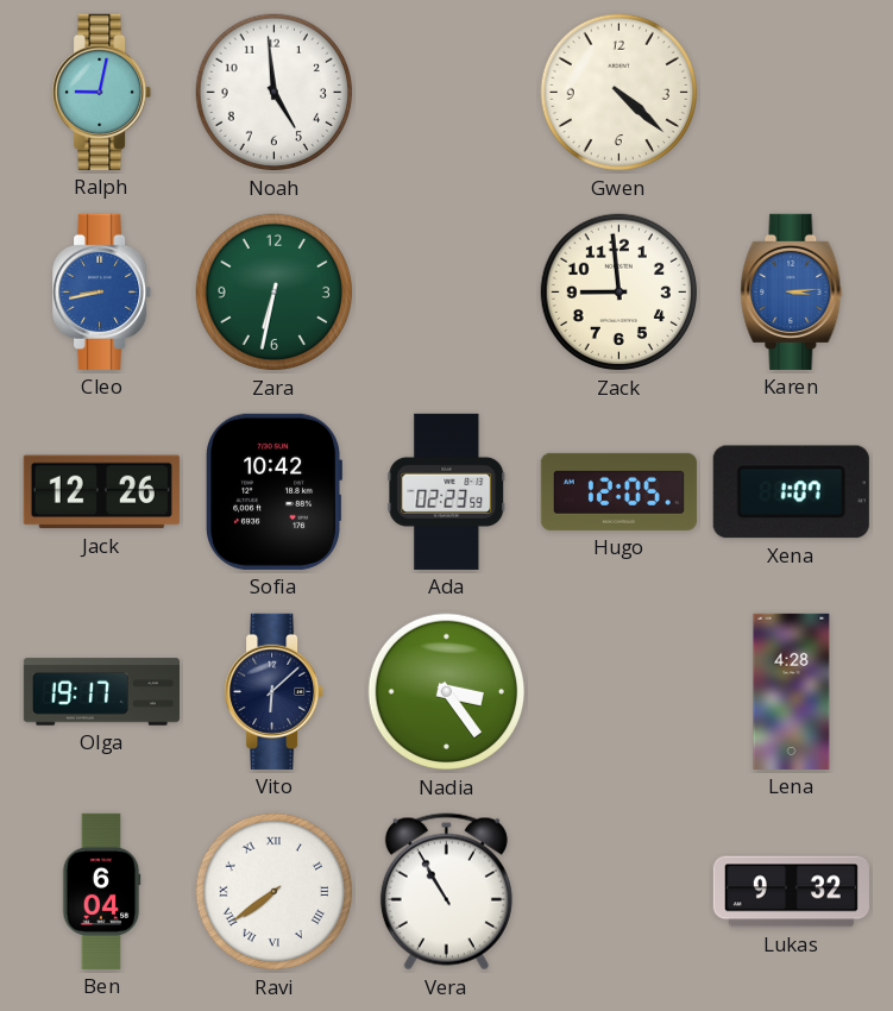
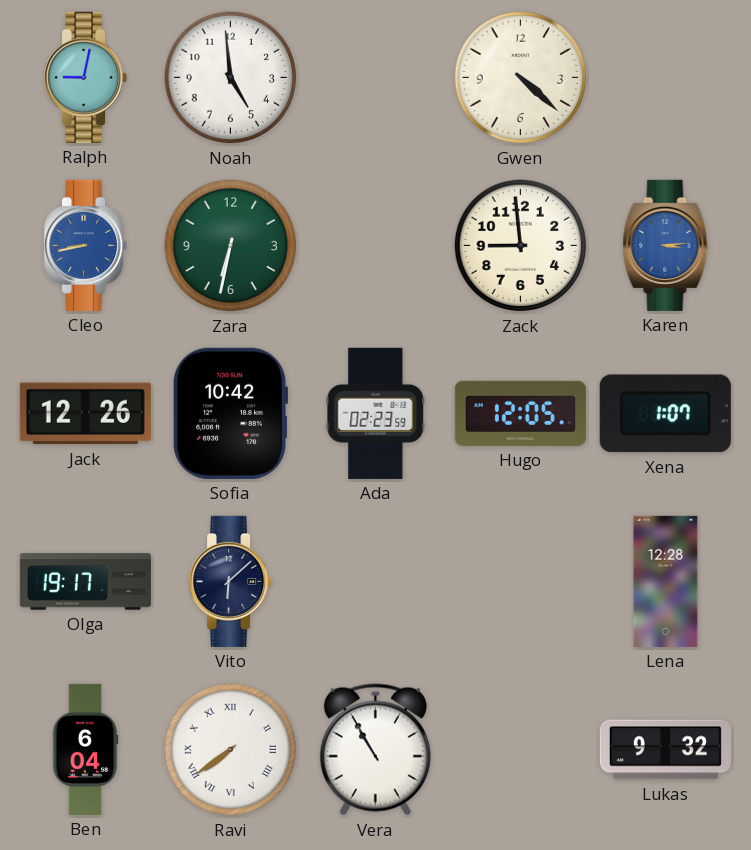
Nadia: 3:24 -> none
Lena: 4:28 -> 12:28
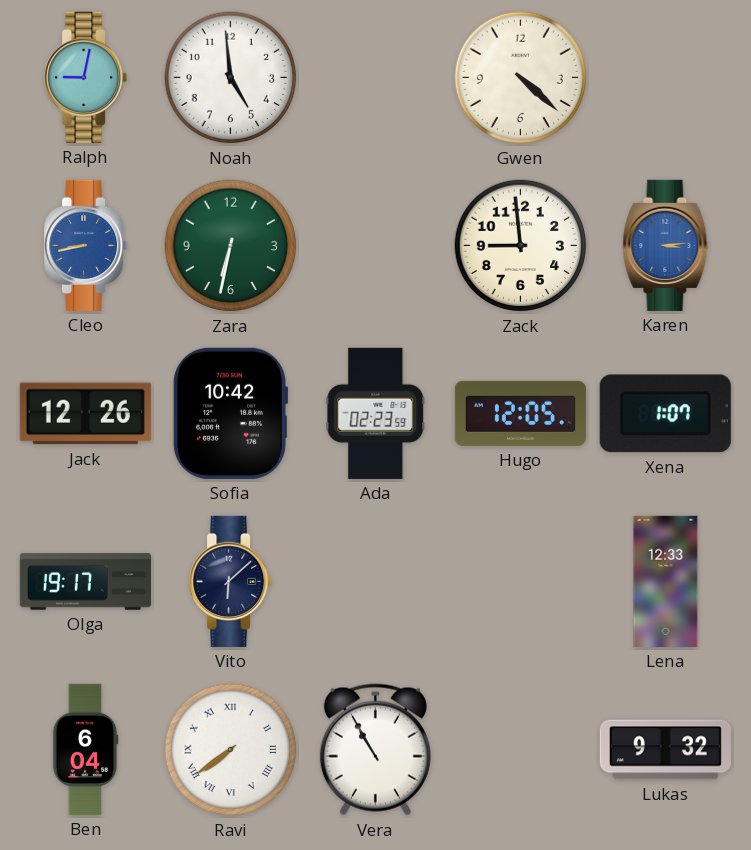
Lena: 12:28 -> 12:33
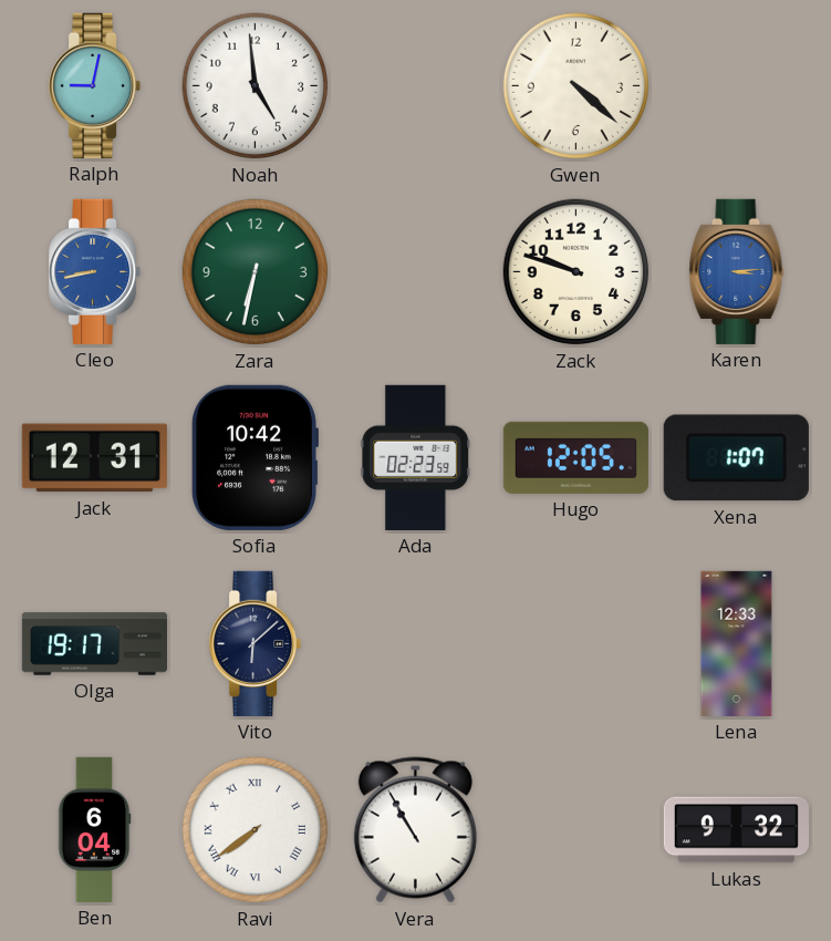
Zack: 8:59 -> 9:48
Jack: 12:26 -> 12:31
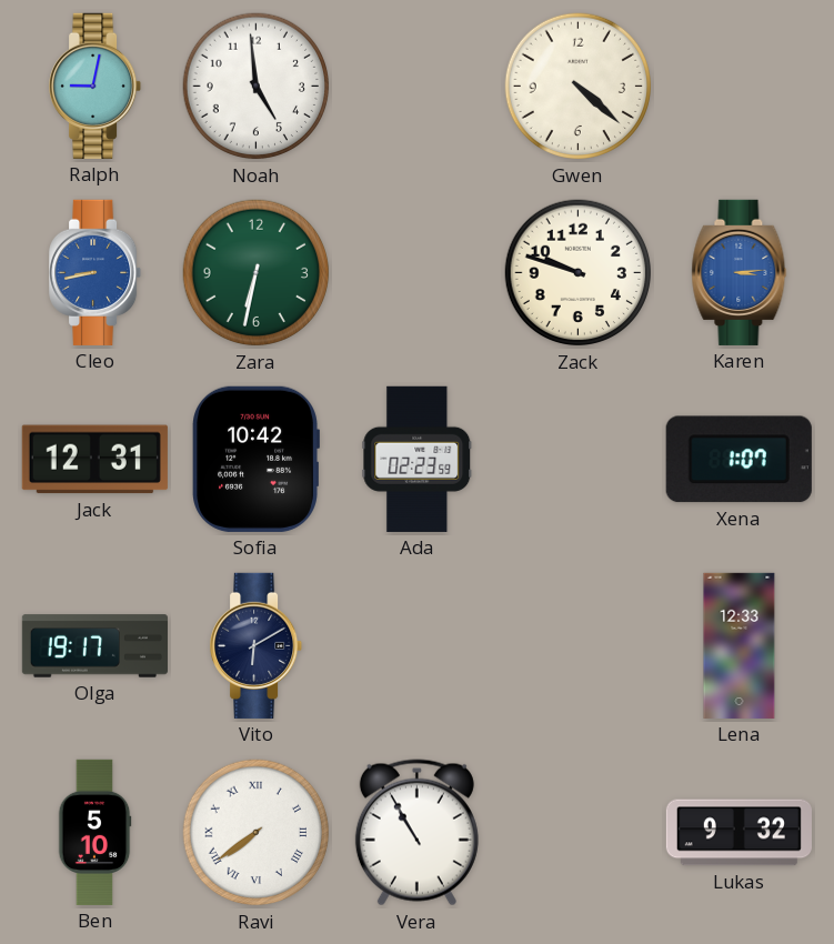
Hugo: 12:05 -> none
Vito: 6:08 -> 6:10
Ben: 6:04 -> 5:10
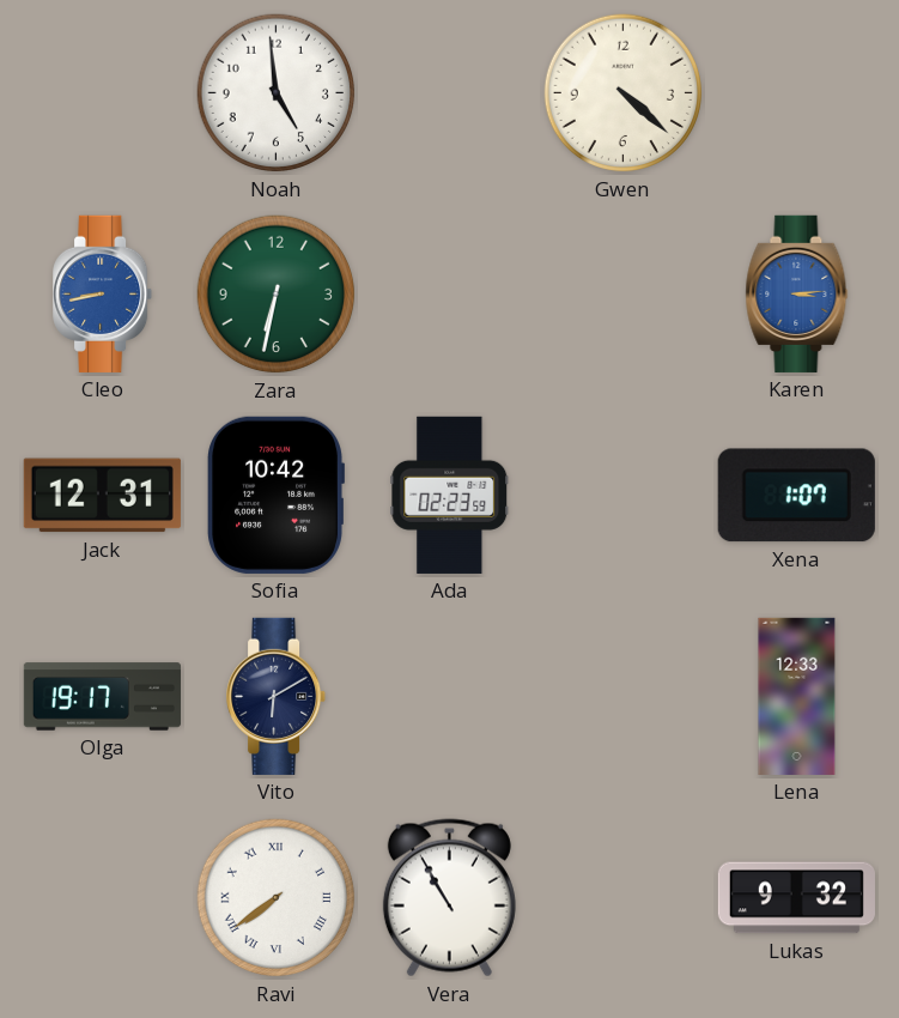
Ralph: 9:02 -> none
Zack: 9:48 -> none
Ben: 5:10 -> none
